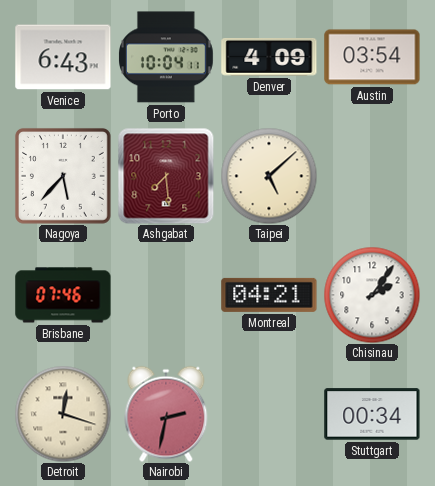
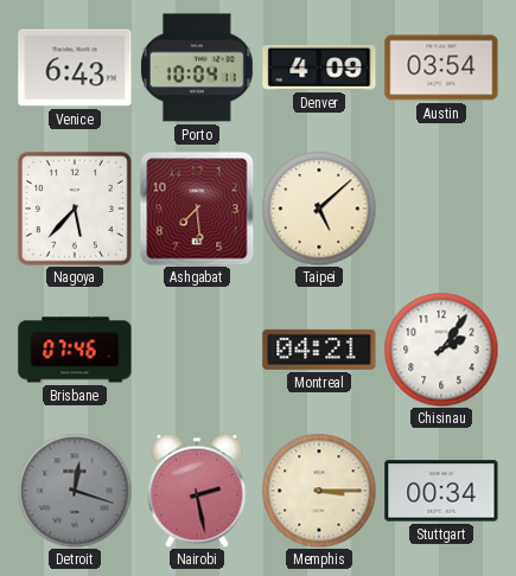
Detroit dial: cream -> grey
Nairobi: 2:32 -> 2:28
Memphis: none -> 3:15
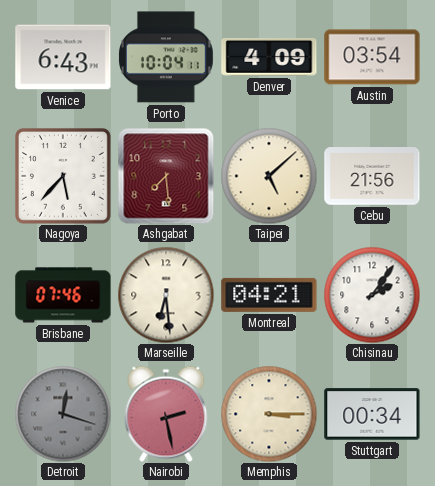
Cebu: none -> 21:56
Marseille: none -> 6:29
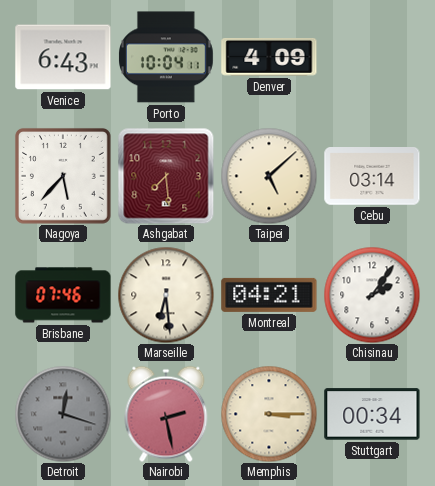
Austin: 03:54 -> none
Cebu: 21:56 -> 03:14
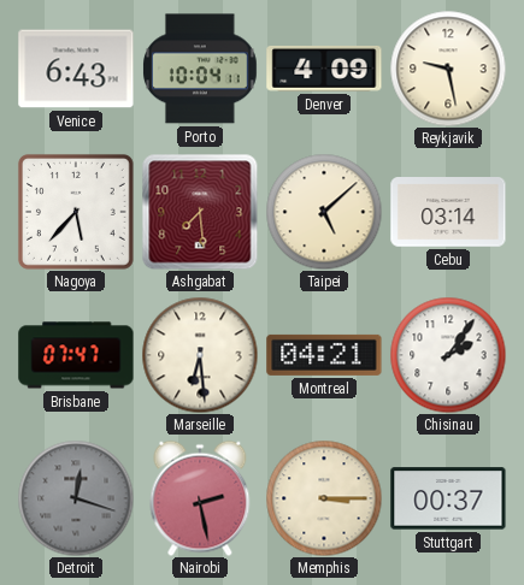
Reykjavik: none -> 9:28
Brisbane: 07:46 -> 07:47
Stuttgart: 00:34 -> 00:37
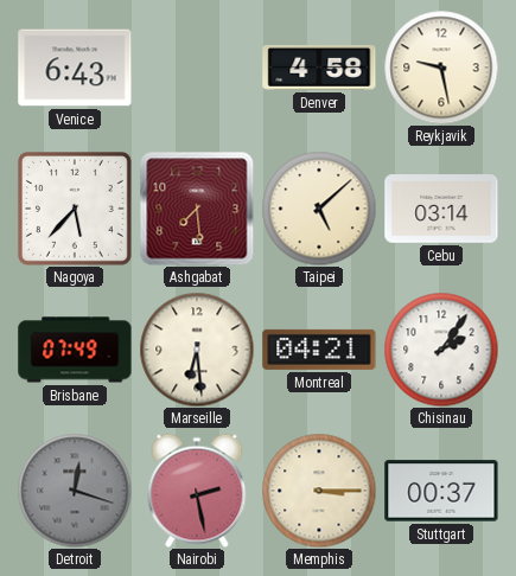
Porto: 10:04 -> none
Denver: 4:09 -> 4:58
Brisbane: 07:47 -> 07:49
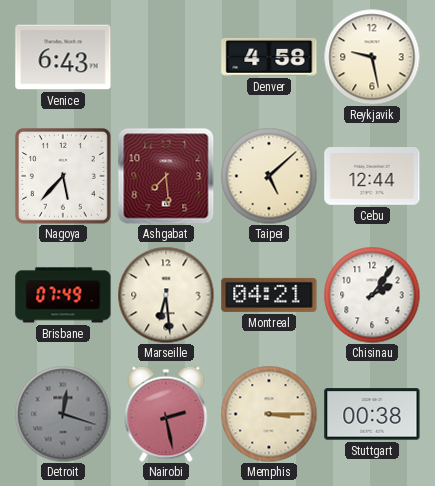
Cebu: 03:14 -> 12:44
Stuttgart: 00:37 -> 00:38
